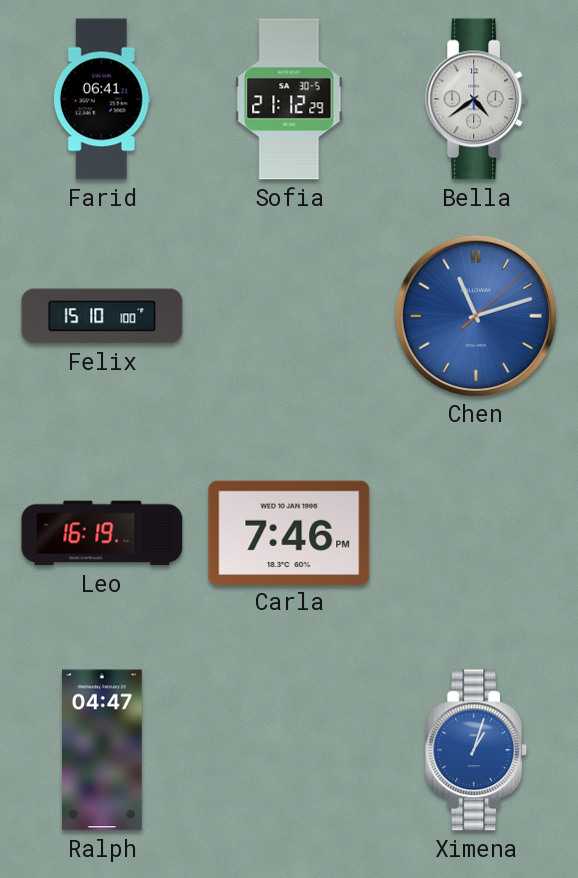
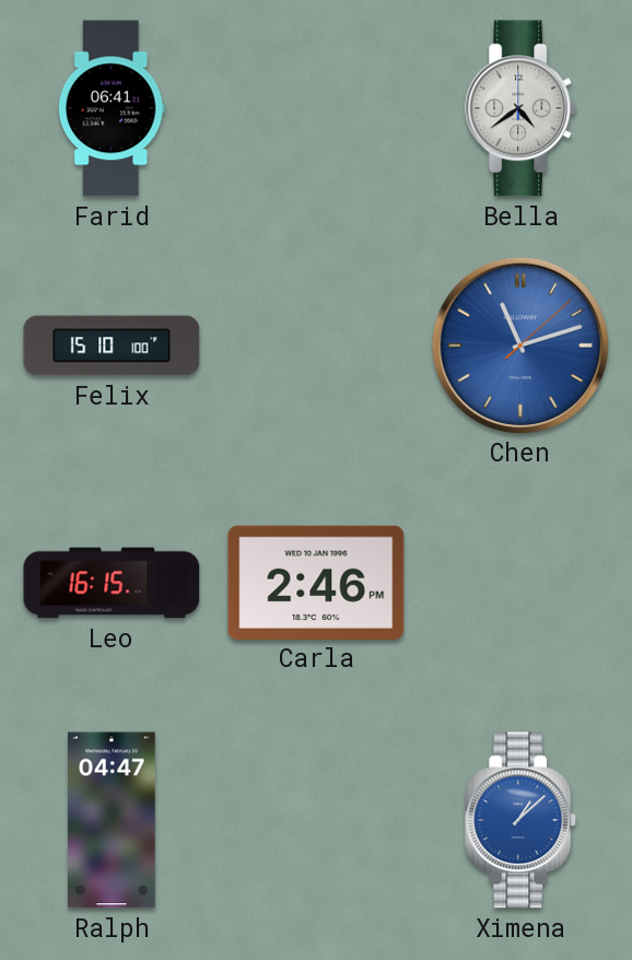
Sofia: 21:12 -> none
Leo: 16:19 -> 16:15
Carla: 7:46 -> 2:46
Ximena: 1:03 -> 1:08
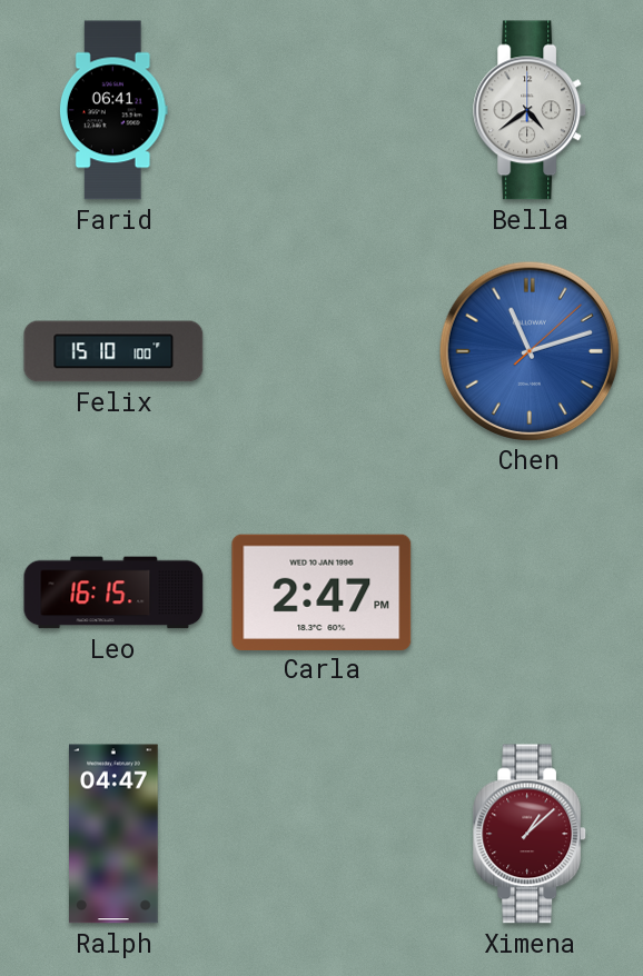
Carla: 2:46 -> 2:47
Ximena dial: blue -> burgundy
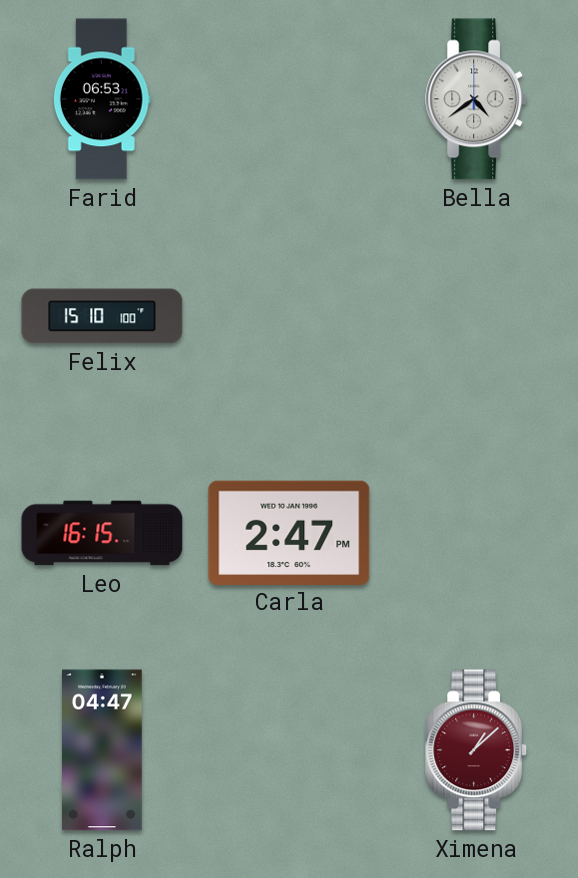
Farid: 06:41 -> 06:53
Chen: 11:12 -> none
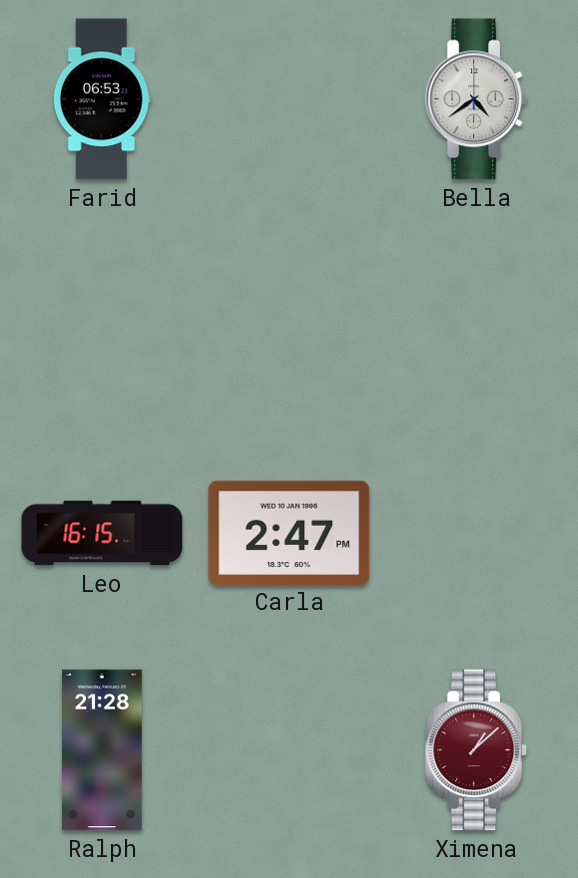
Felix: 15:10 -> none
Ralph: 04:47 -> 21:28
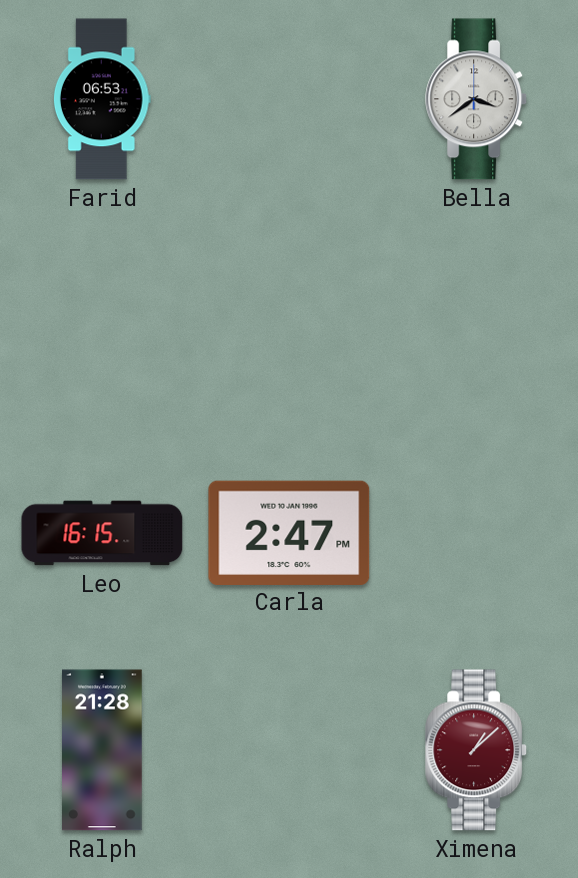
Bella: 4:39 -> 3:39
